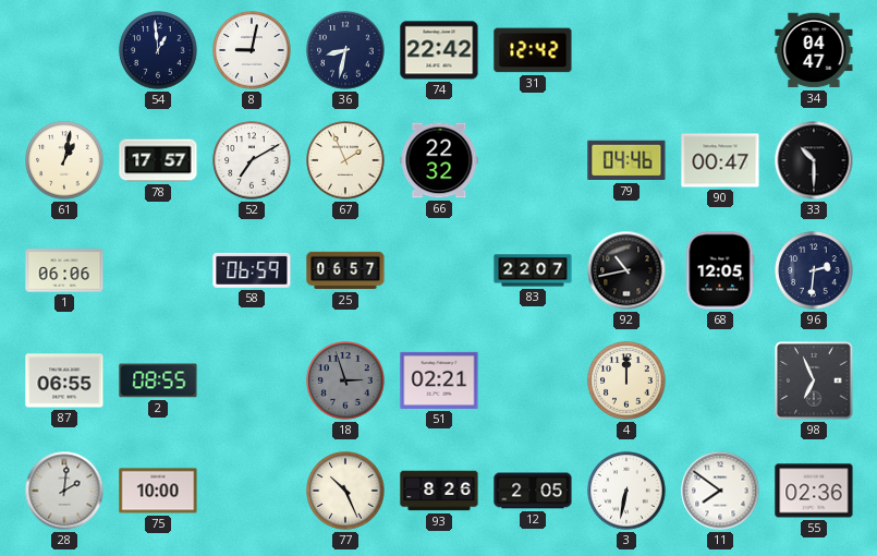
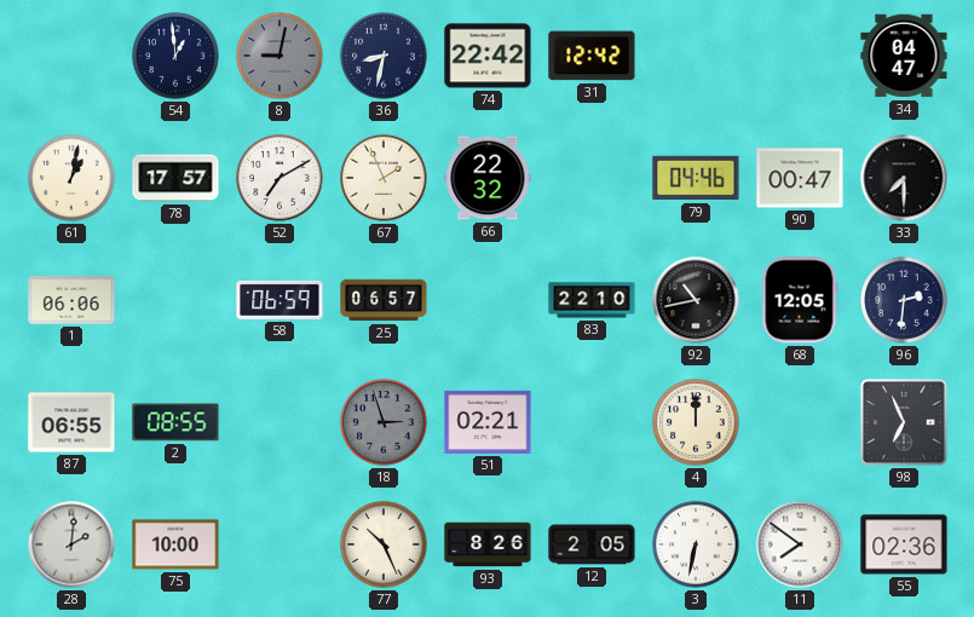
8 dial: white -> grey
33: 10:30 -> 7:30
83: 22:07 -> 22:10
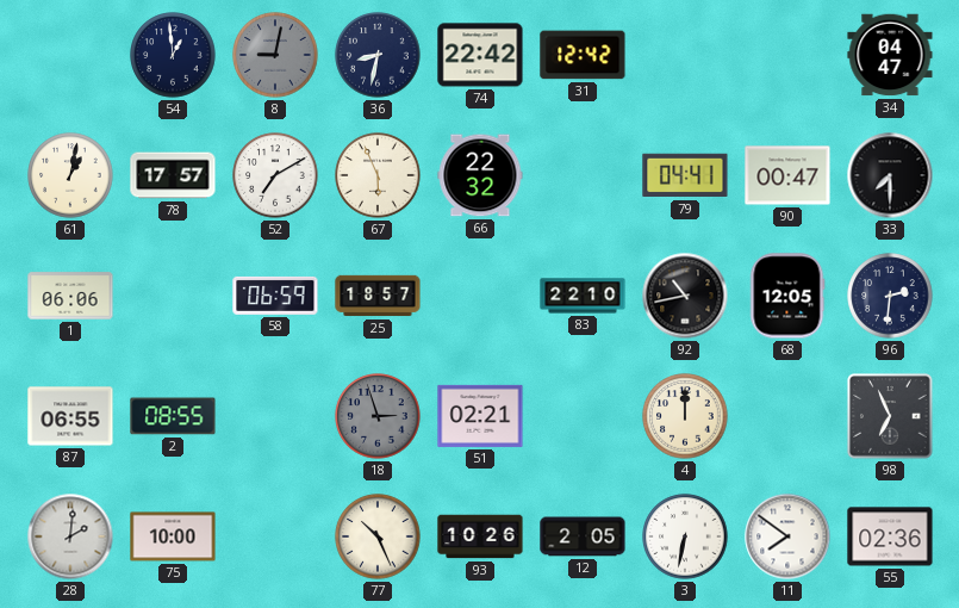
67: 1:56 -> 5:56
79: 04:46 -> 04:41
25: 06:57 -> 18:57
93: 8:26 -> 10:26
